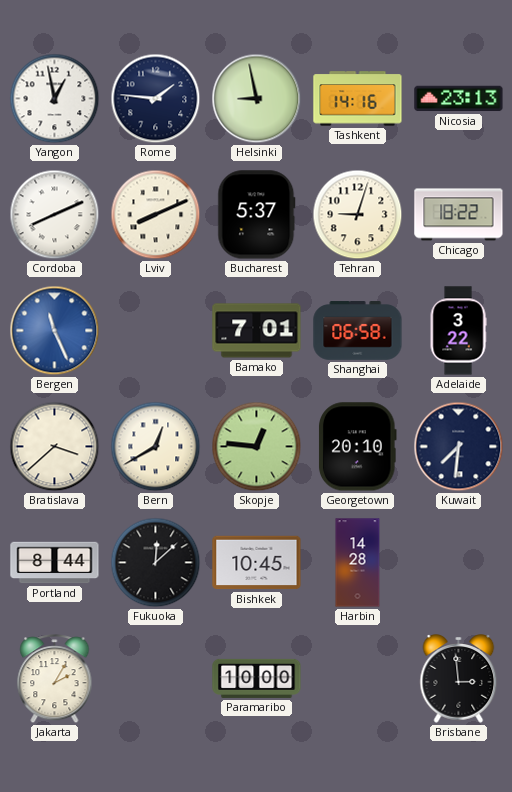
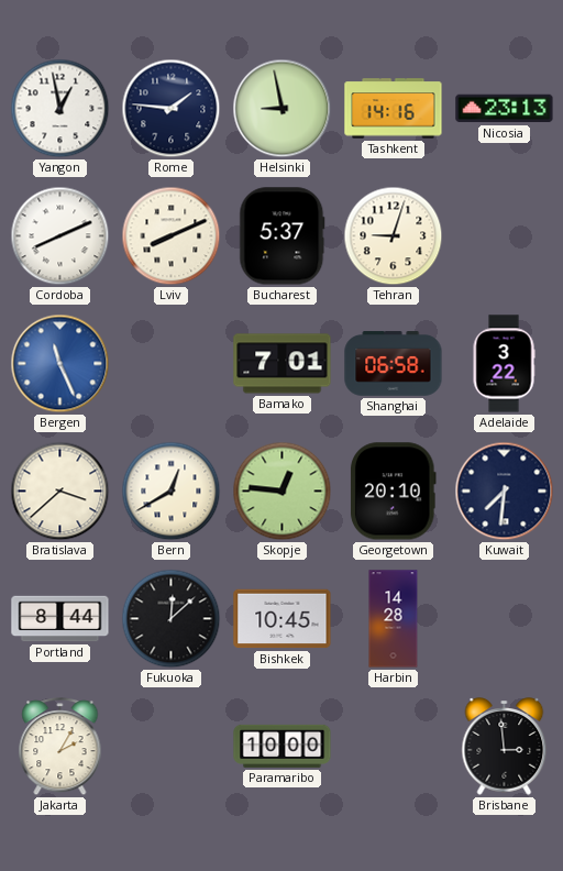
Chicago: 18:22 -> none
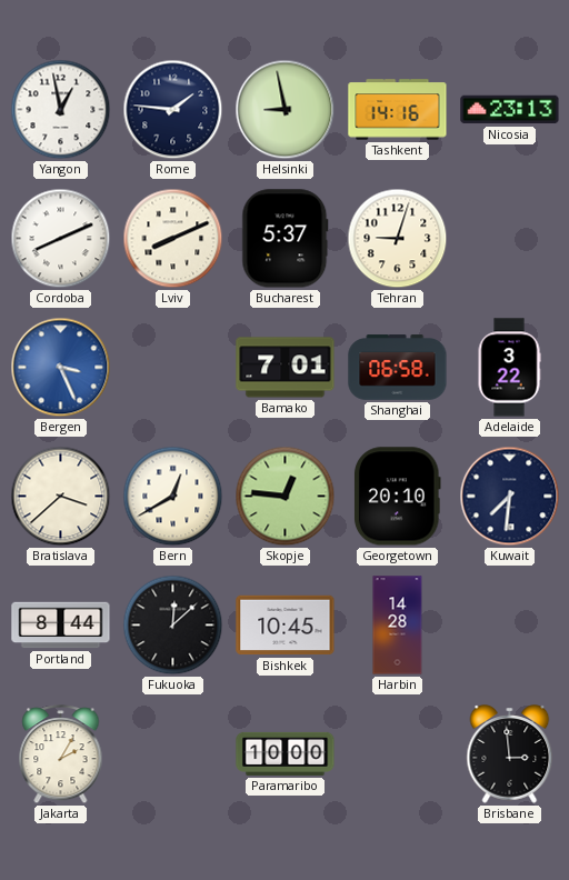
Bergen: 11:26 -> 3:26
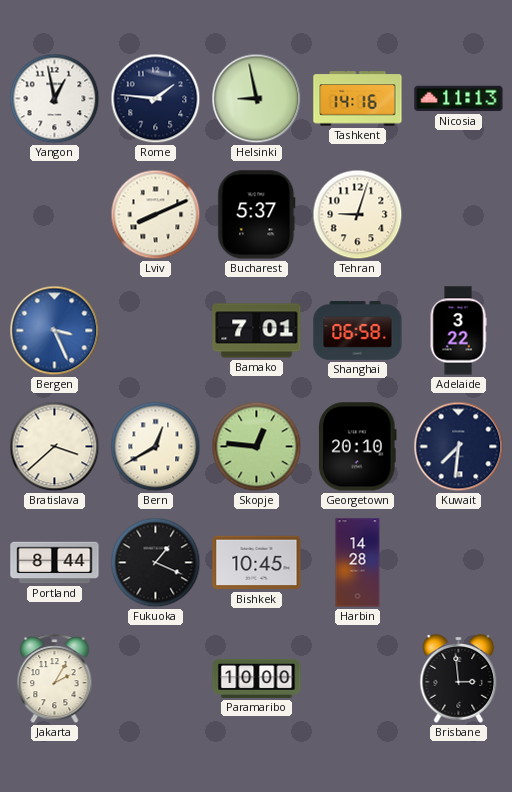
Nicosia: 23:13 -> 11:13
Cordoba: 8:11 -> none
Fukuoka: 12:08 -> 1:19
